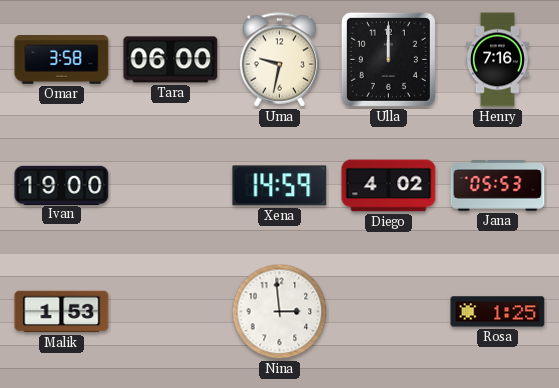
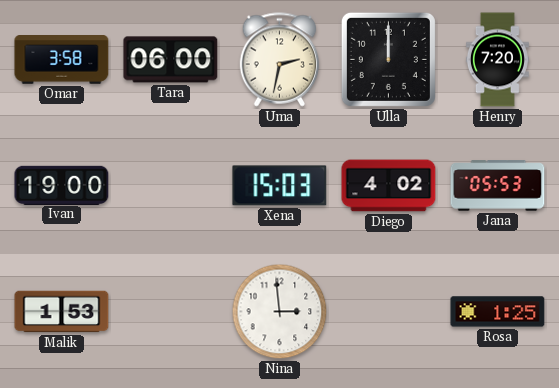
Uma: 9:32 -> 2:32
Henry: 7:16 -> 7:20
Xena: 14:59 -> 15:03
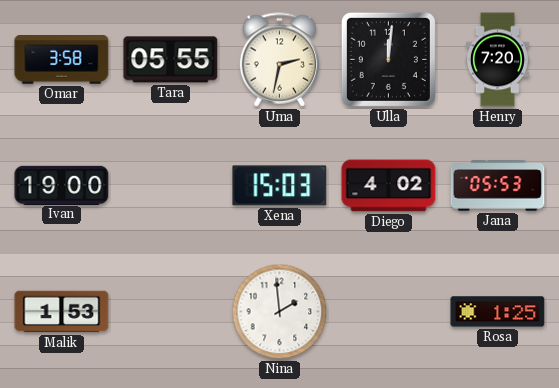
Tara: 06:00 -> 05:55
Ulla: 12:00 -> 12:01
Nina: 2:59 -> 1:59
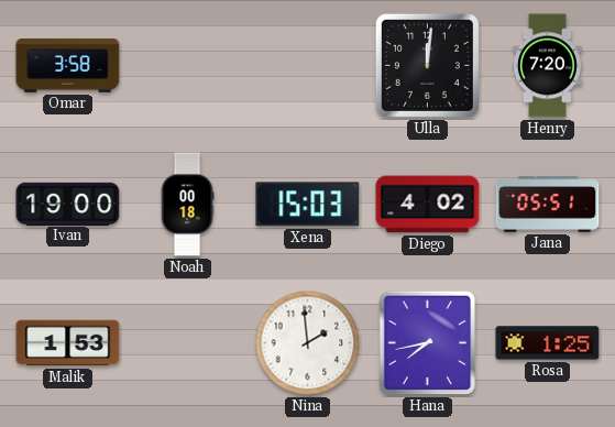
Tara: 05:55 -> none
Uma: 2:32 -> none
Noah: none -> 00:18
Jana: 05:53 -> 05:51
Hana: none -> 7:43
